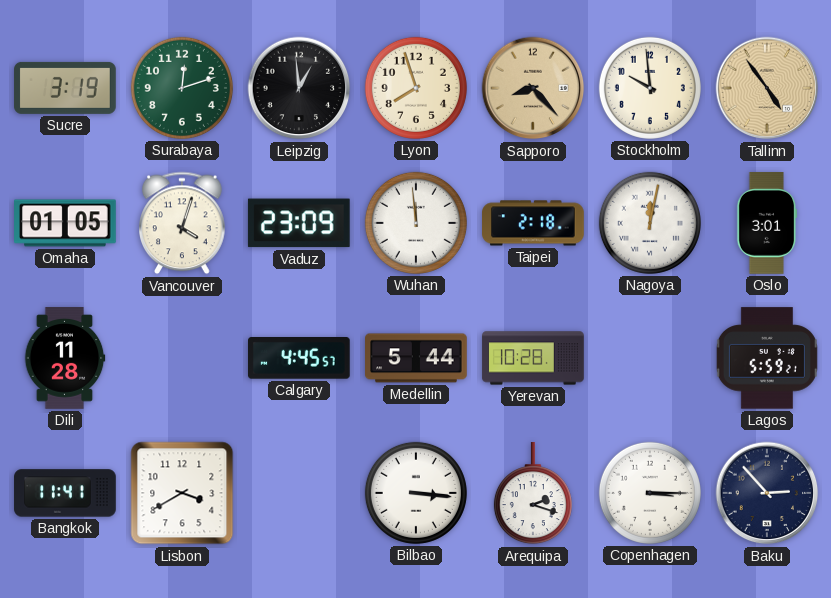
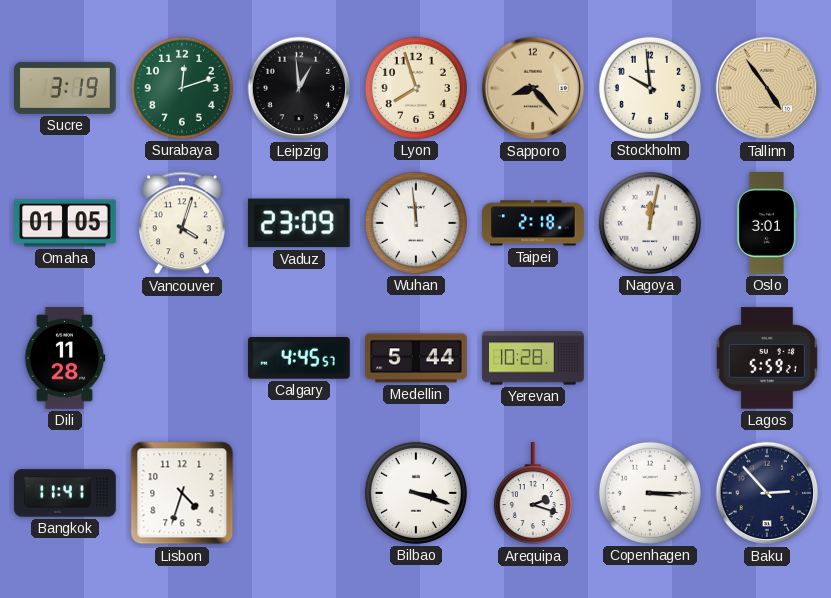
Lisbon: 3:40 -> 4:33
Bilbao: 3:16 -> 3:18
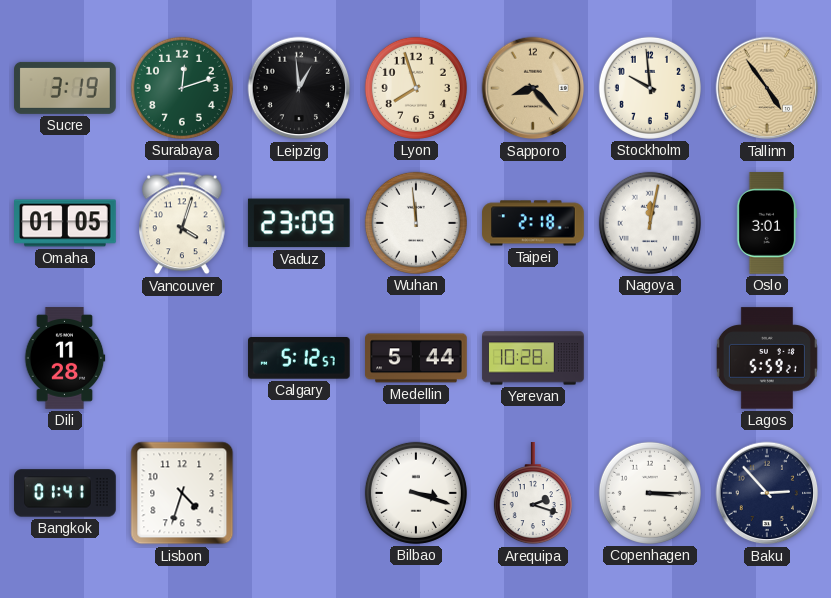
Calgary: 4:45 -> 5:12
Bangkok: 11:41 -> 01:41
